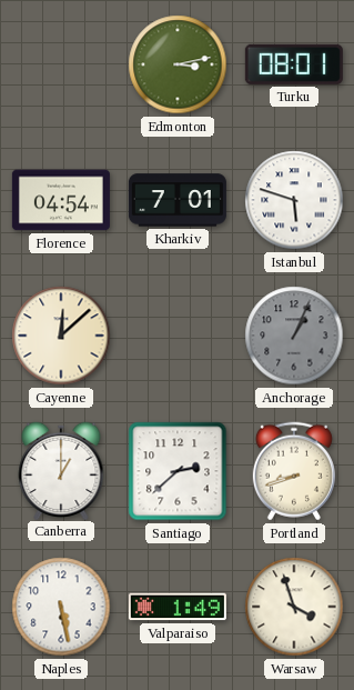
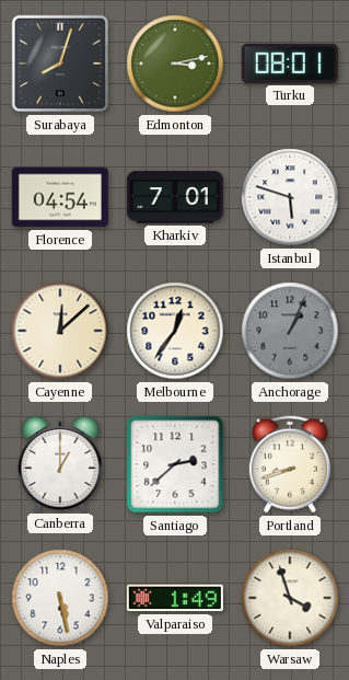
Surabaya: none -> 8:03
Melbourne: none -> 12:36
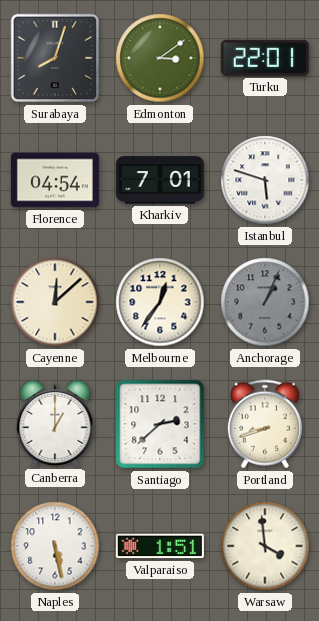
Edmonton: 3:13 -> 3:09
Turku: 08:01 -> 22:01
Valparaiso: 1:49 -> 1:51
Warsaw: 3:57 -> 3:59
